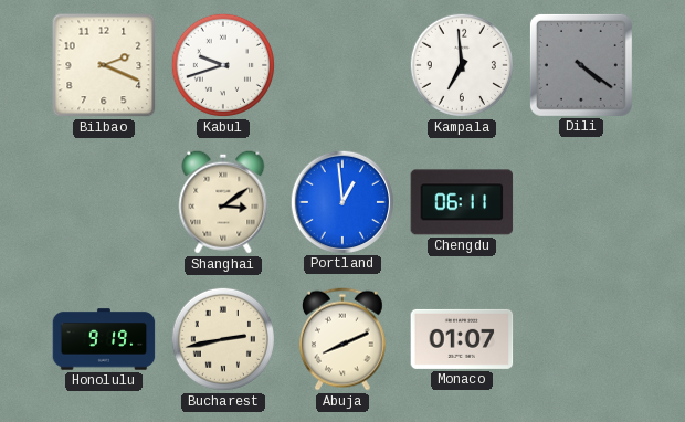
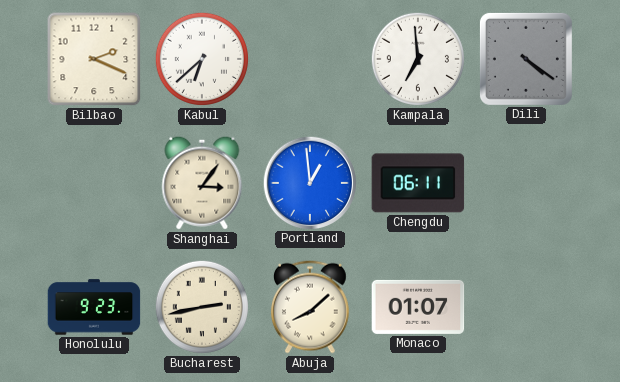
Kabul: 9:42 -> 6:38
Shanghai: 3:09 -> 3:06
Honolulu: 9:19 -> 9:23
Abuja: 8:11 -> 8:08
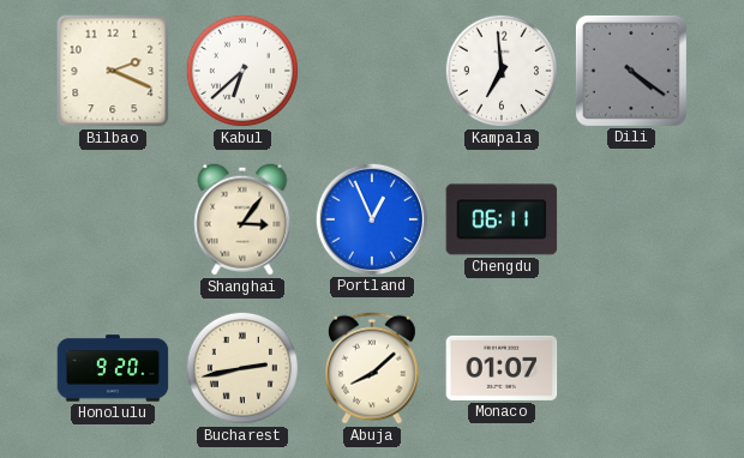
Portland: 12:59 -> 12:56
Honolulu: 9:23 -> 9:20
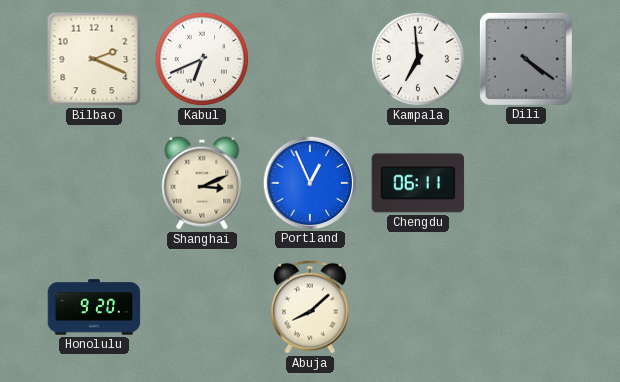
Kabul: 6:38 -> 6:41
Shanghai: 3:06 -> 3:11
Bucharest: 2:43 -> none
Monaco: 01:07 -> none
